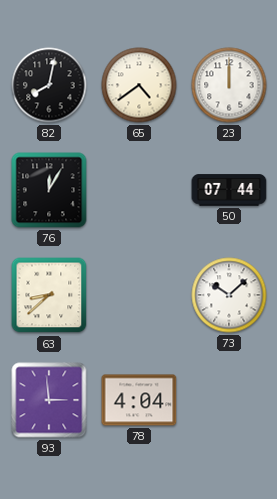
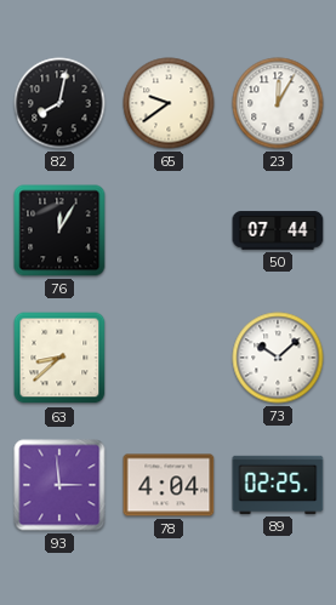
65: 4:39 -> 9:39
23: 12:00 -> 12:05
89: none -> 02:25
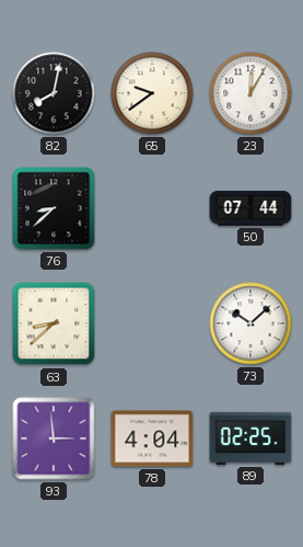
76: 12:05 -> 8:38
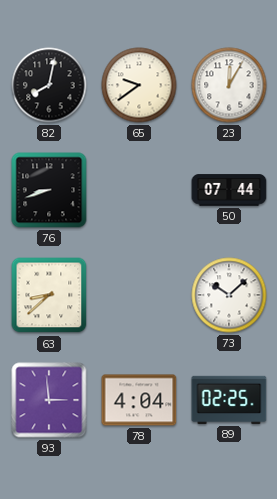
76: 8:38 -> 8:42
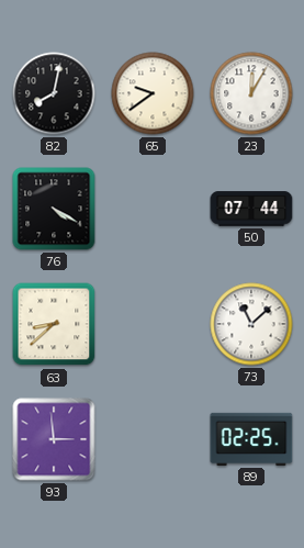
76: 8:42 -> 4:20
73: 10:08 -> 11:08
78: 4:04 -> none
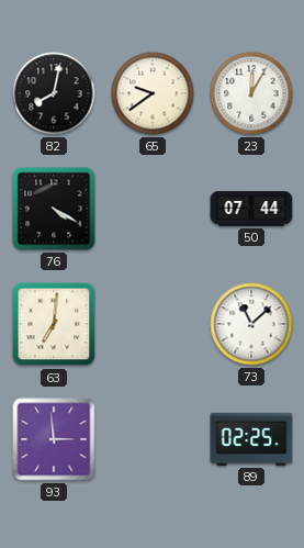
63: 8:38 -> 7:01
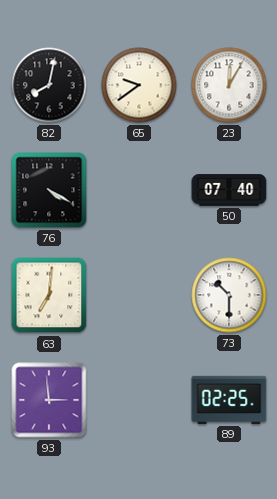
50: 07:44 -> 07:40
73: 11:08 -> 10:30
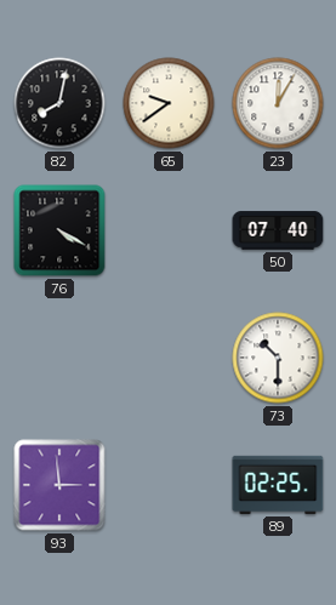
63: 7:01 -> none
